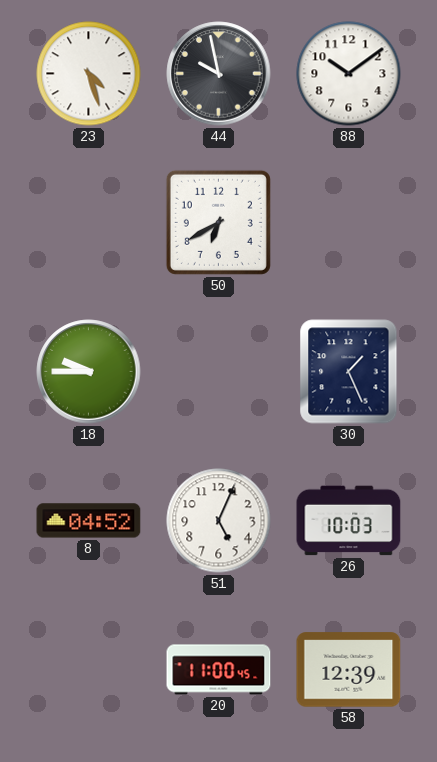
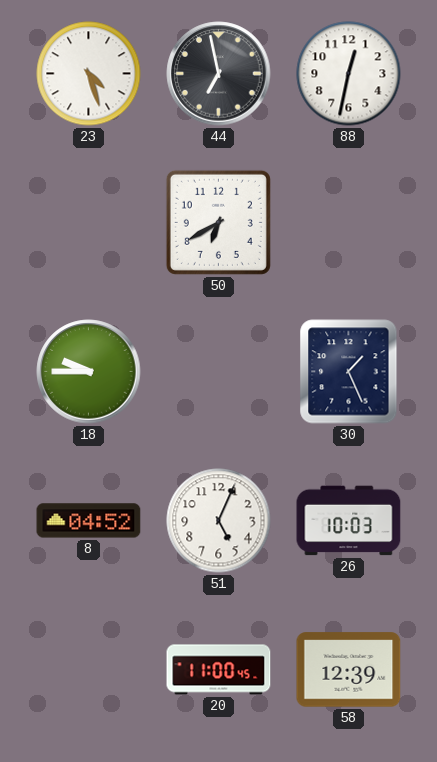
44: 9:58 -> 6:58
88: 10:09 -> 12:32
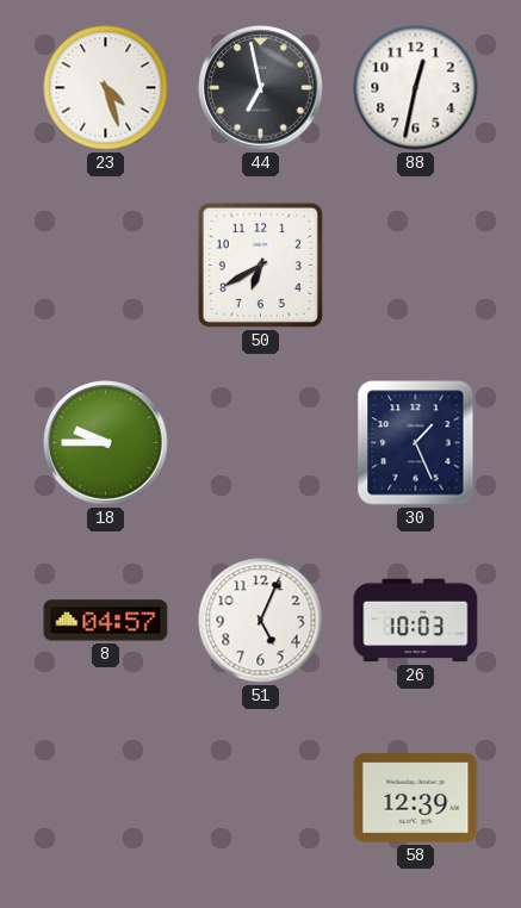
8: 04:52 -> 04:57
20: 11:00 -> none
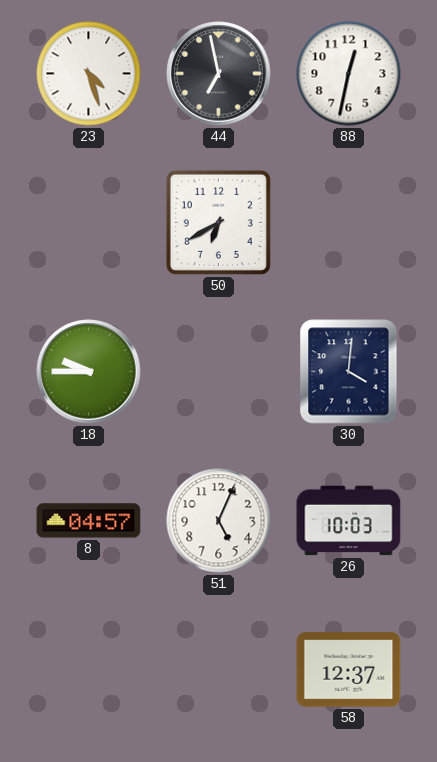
30: 1:26 -> 4:01
58: 12:39 -> 12:37
